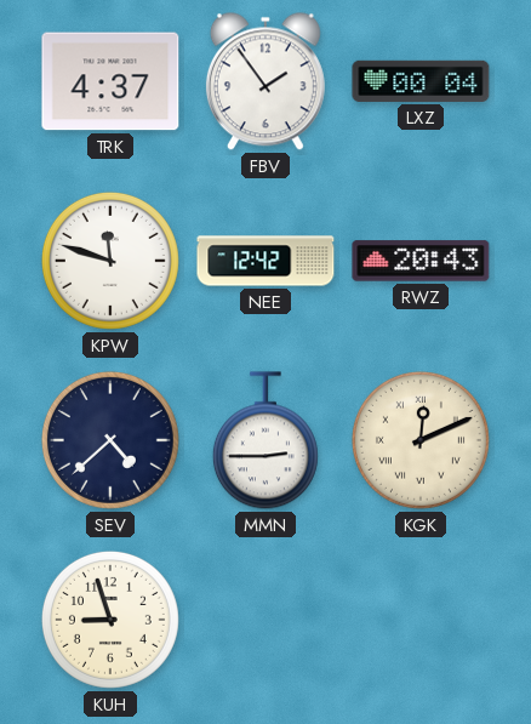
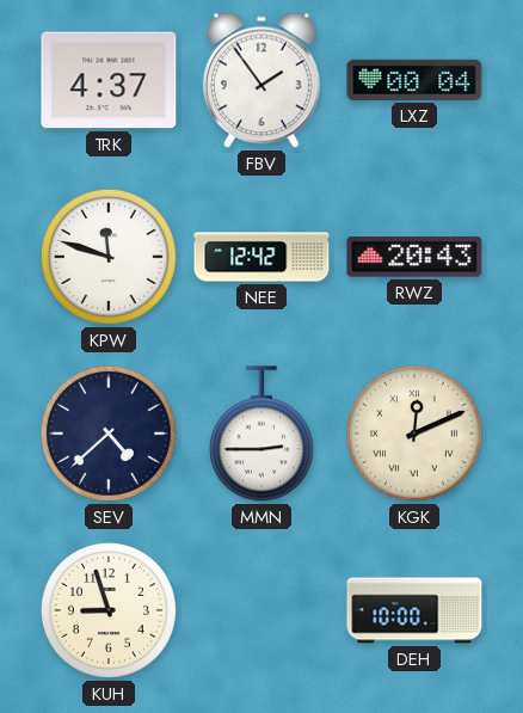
DEH: none -> 10:00
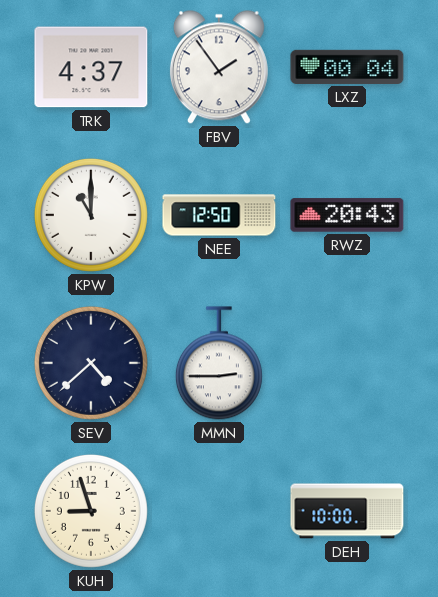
KPW: 11:48 -> 11:00
NEE: 12:42 -> 12:50
KGK: 12:11 -> none
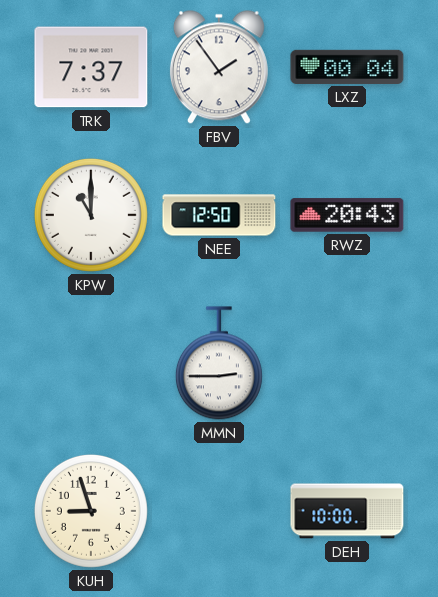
TRK: 4:37 -> 7:37
SEV: 4:38 -> none
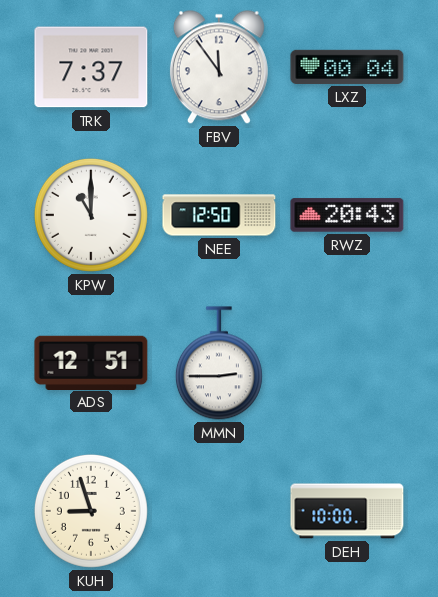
FBV: 1:54 -> 11:54
ADS: none -> 12:51
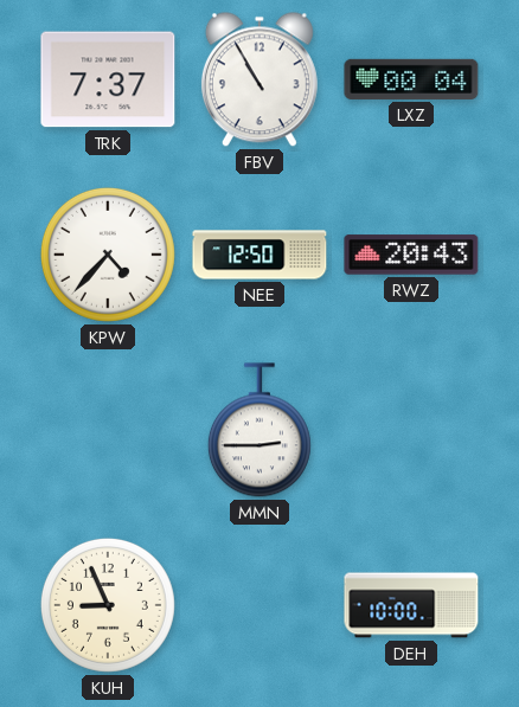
FBV: 11:54 -> 10:55
KPW: 11:00 -> 4:37
ADS: 12:51 -> none
KUH: 8:57 -> 8:56
